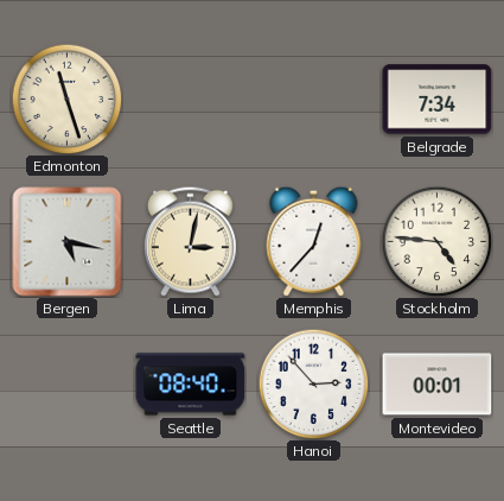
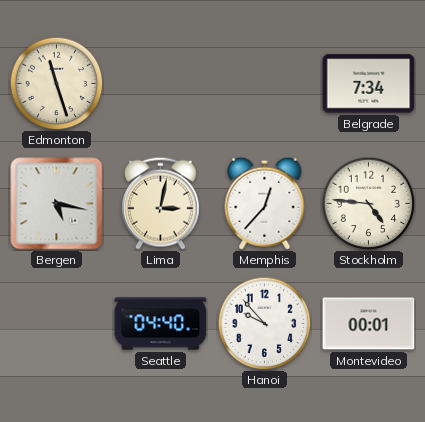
Seattle: 08:40 -> 04:40
Hanoi: 2:53 -> 9:53
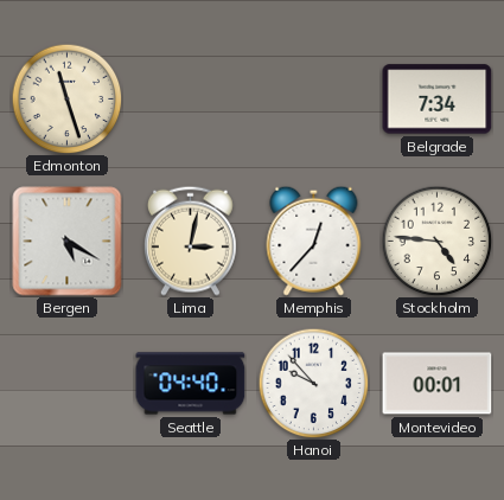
Bergen: 5:17 -> 5:20
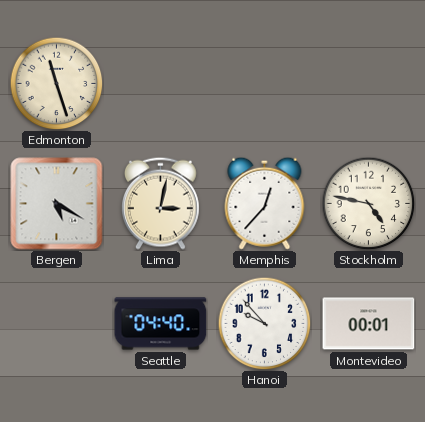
Belgrade: 7:34 -> none
Stockholm: 4:46 -> 4:47
